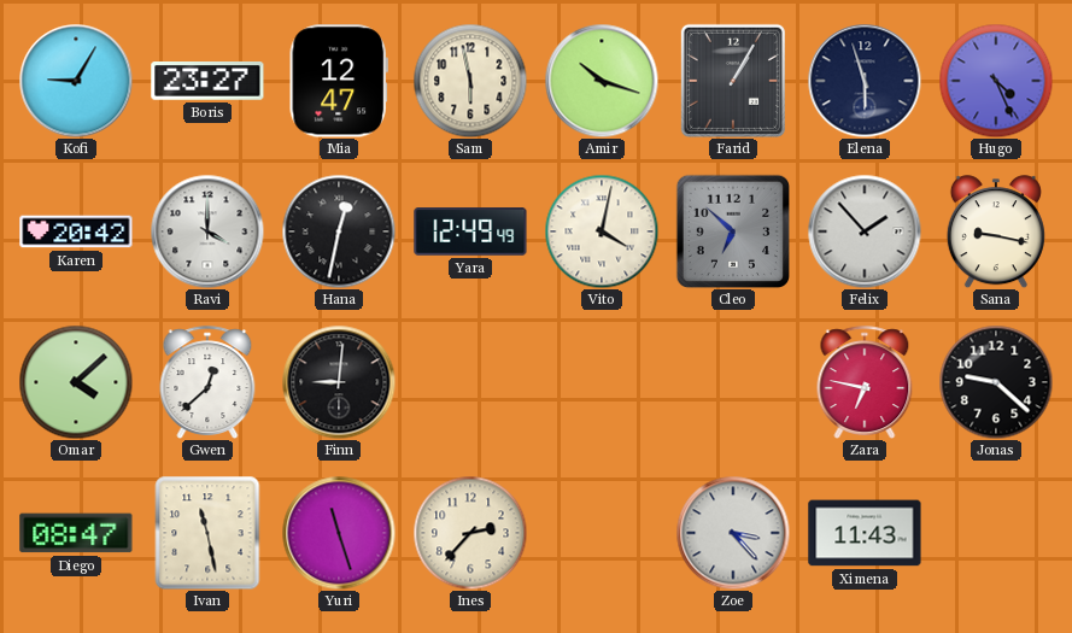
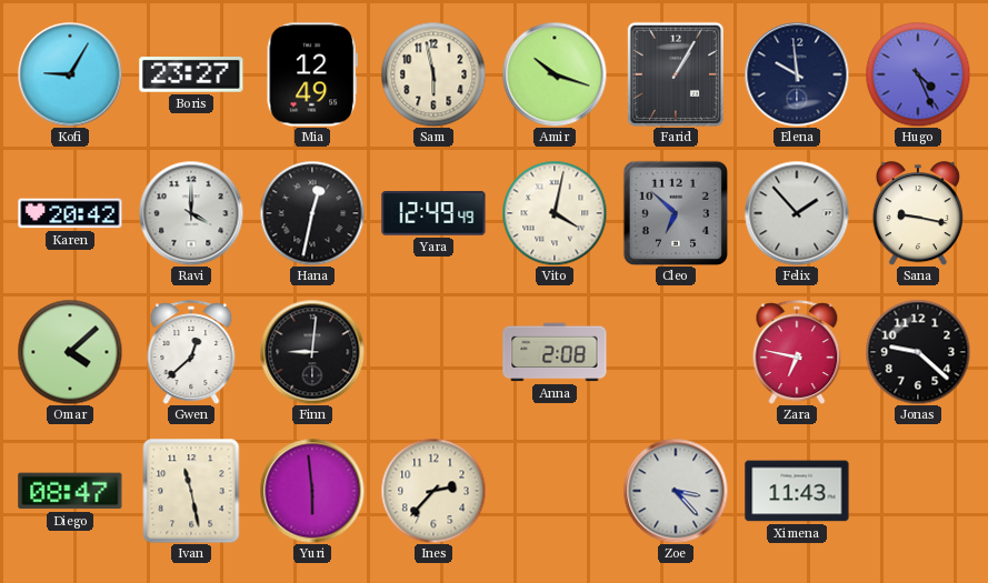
Mia: 12:47 -> 12:49
Elena: 5:57 -> 9:59
Anna: none -> 2:08
Yuri: 11:27 -> 5:59
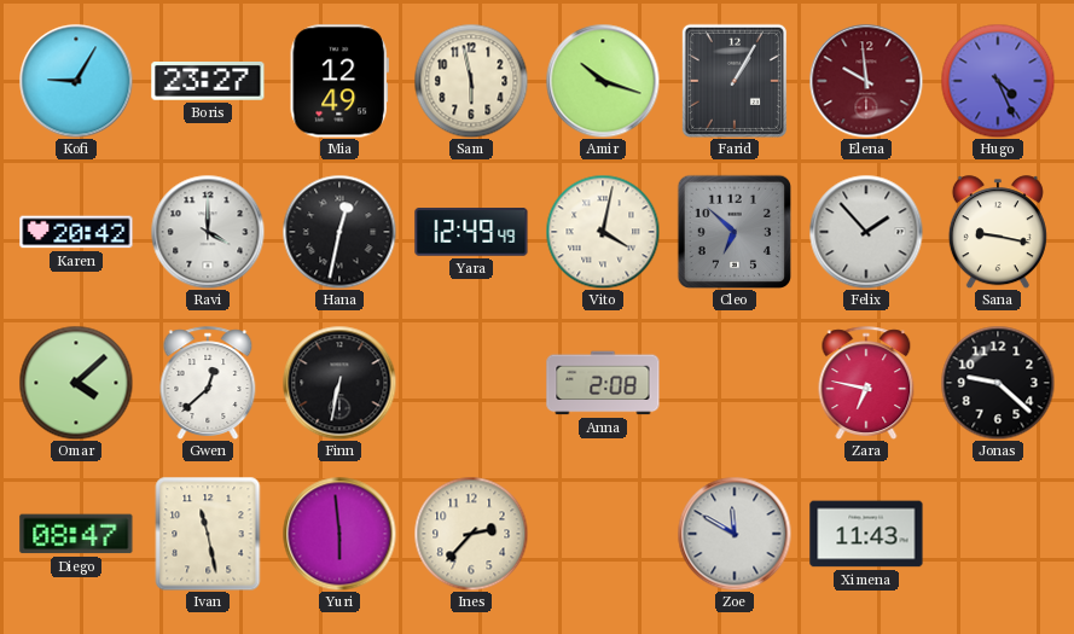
Elena dial: navy -> burgundy
Finn: 9:01 -> 6:32
Zoe: 3:23 -> 11:50
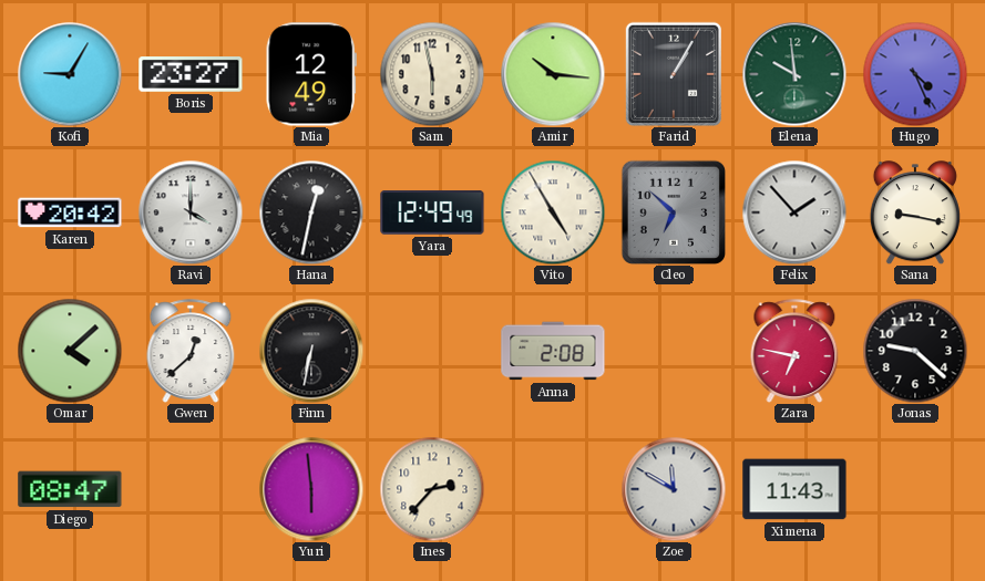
Amir: 10:18 -> 10:16
Elena dial: burgundy -> green
Vito: 4:02 -> 4:55
Ivan: 11:28 -> none
